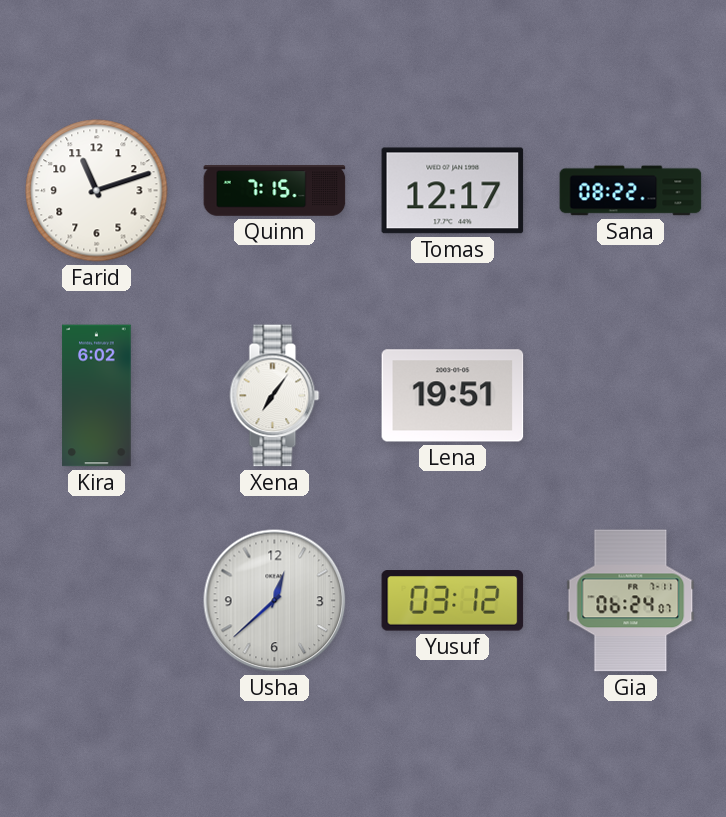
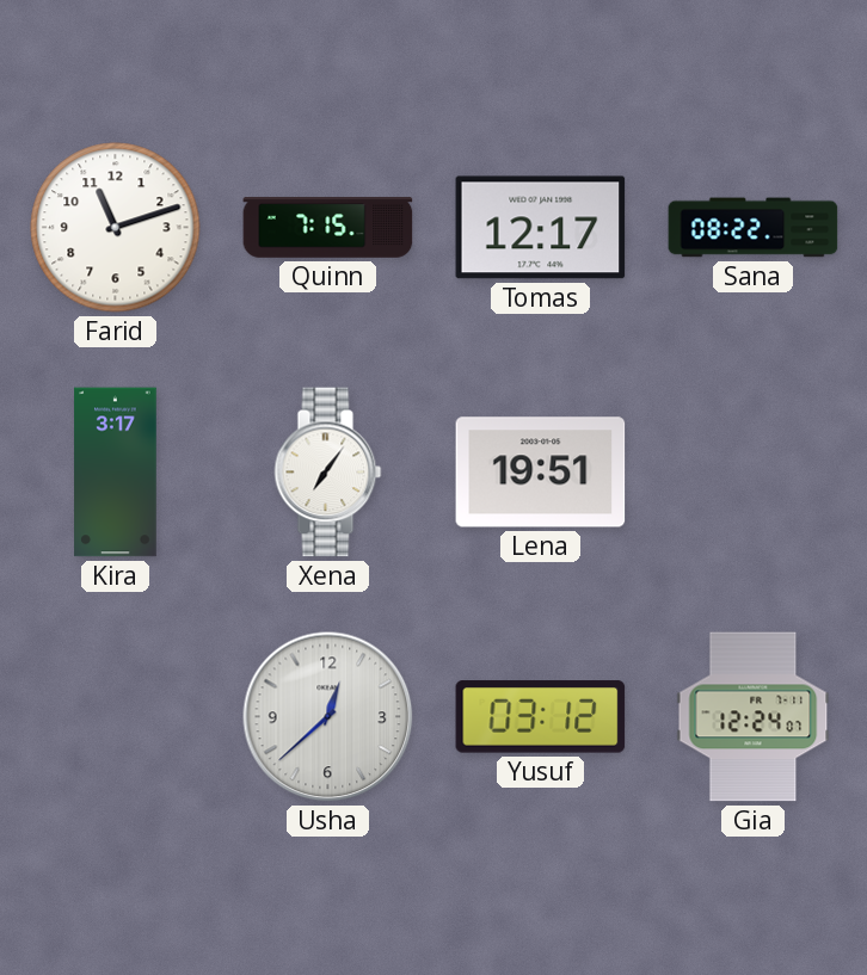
Kira: 6:02 -> 3:17
Gia: 06:24 -> 12:24
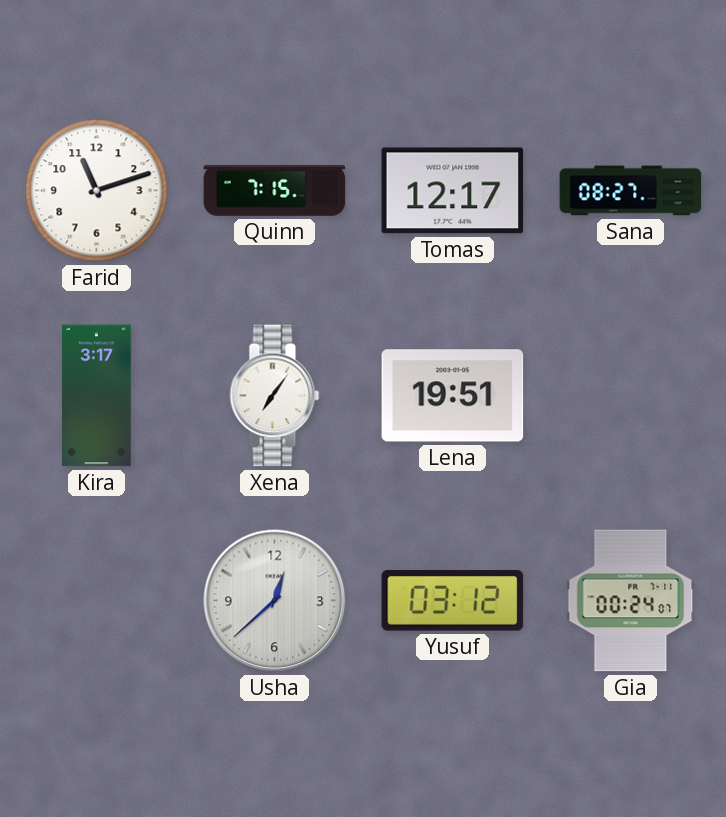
Sana: 08:22 -> 08:27
Gia: 12:24 -> 00:24
